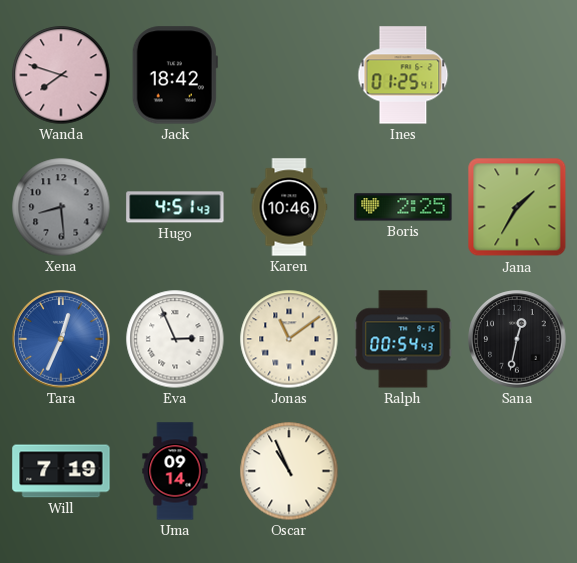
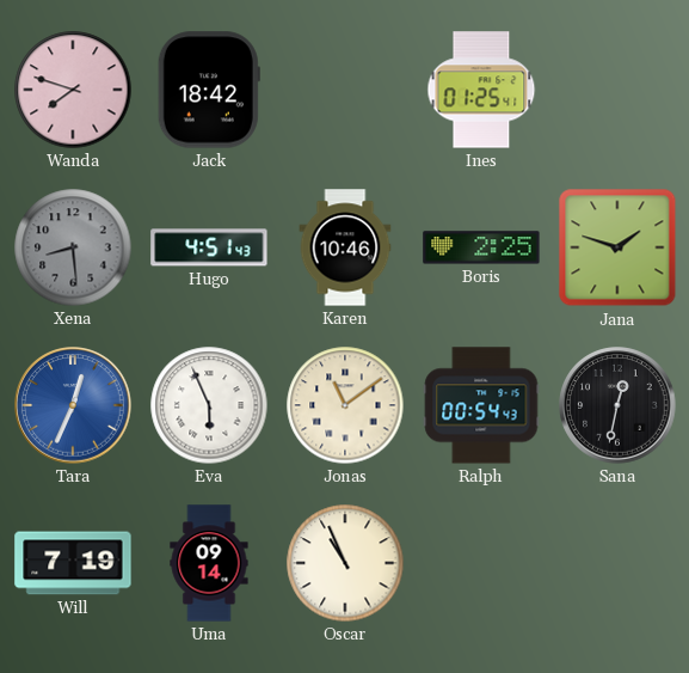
Jana: 1:35 -> 1:48
Eva: 2:56 -> 5:56
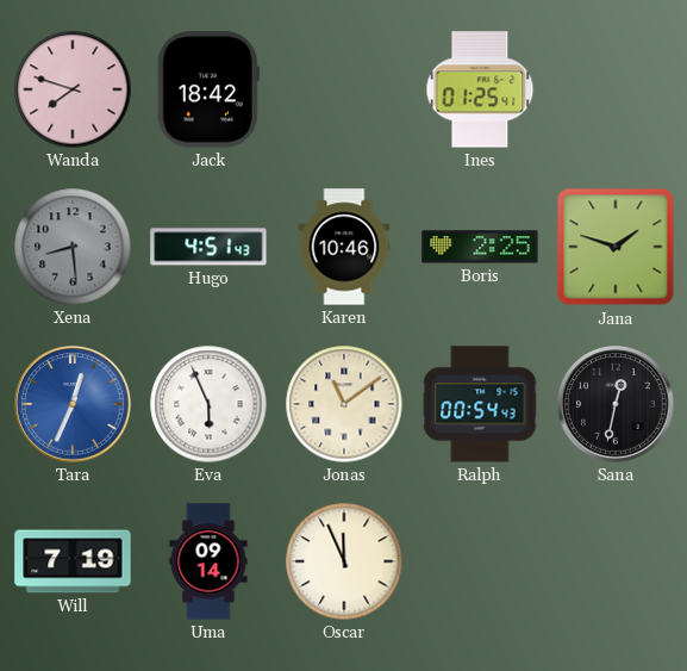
Oscar: 10:56 -> 11:56
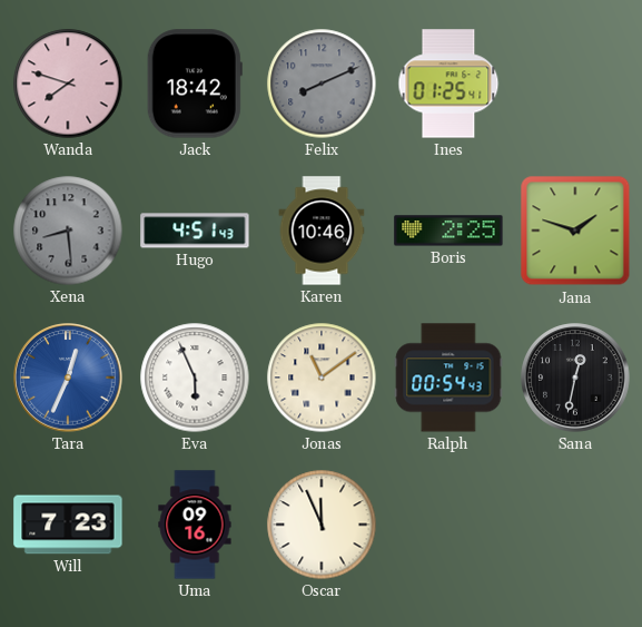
Felix: none -> 8:11
Will: 7:19 -> 7:23
Uma: 09:14 -> 09:16
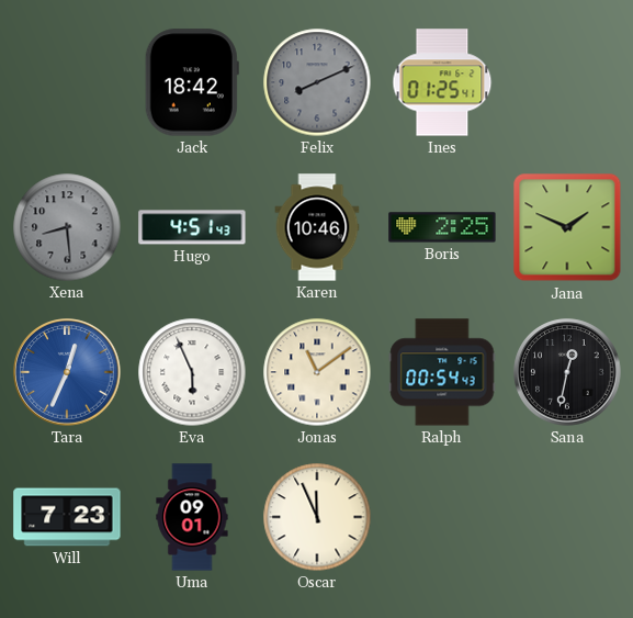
Wanda: 7:48 -> none
Jana: 1:48 -> 1:49
Uma: 09:16 -> 09:01
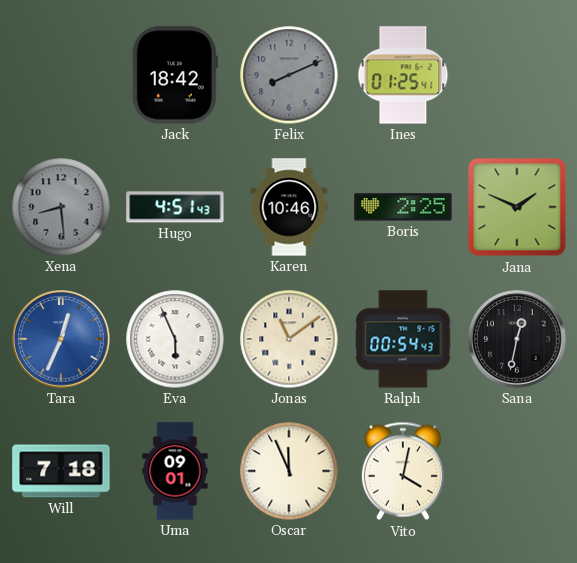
Will: 7:23 -> 7:18
Vito: none -> 4:02
